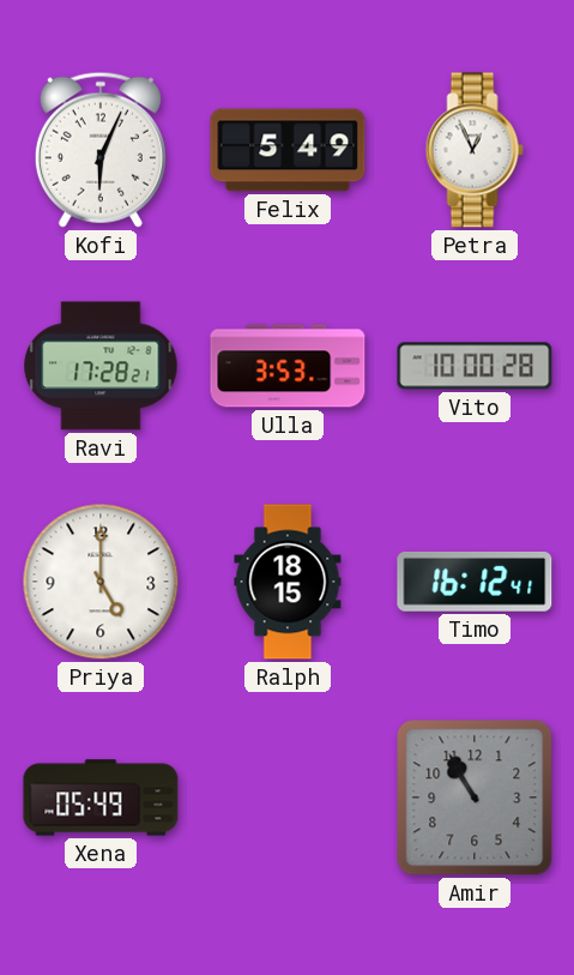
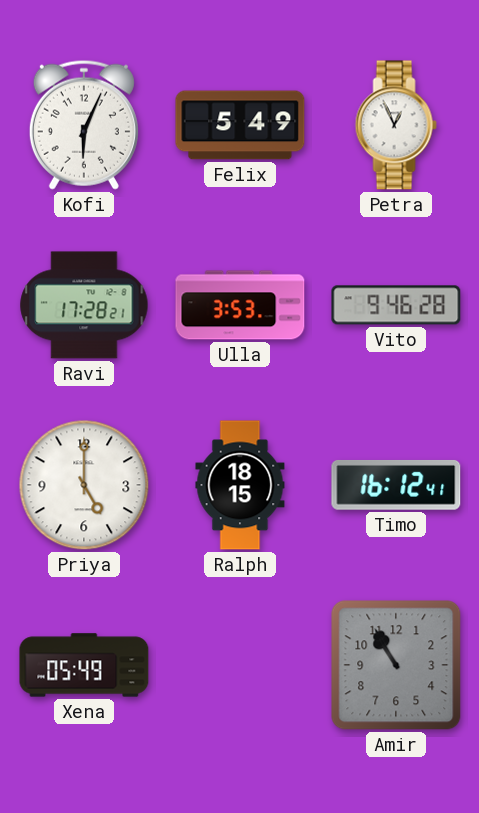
Vito: 10:00 -> 9:46
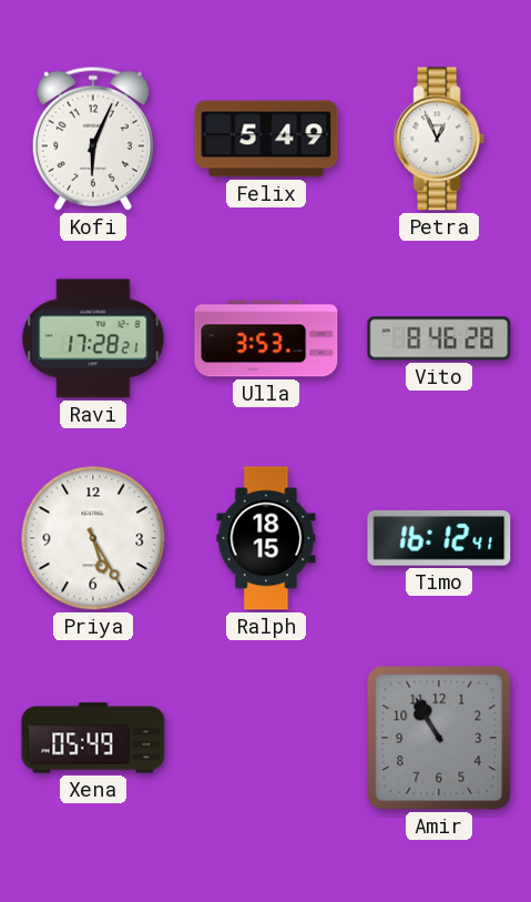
Vito: 9:46 -> 8:46
Priya: 5:00 -> 5:25
